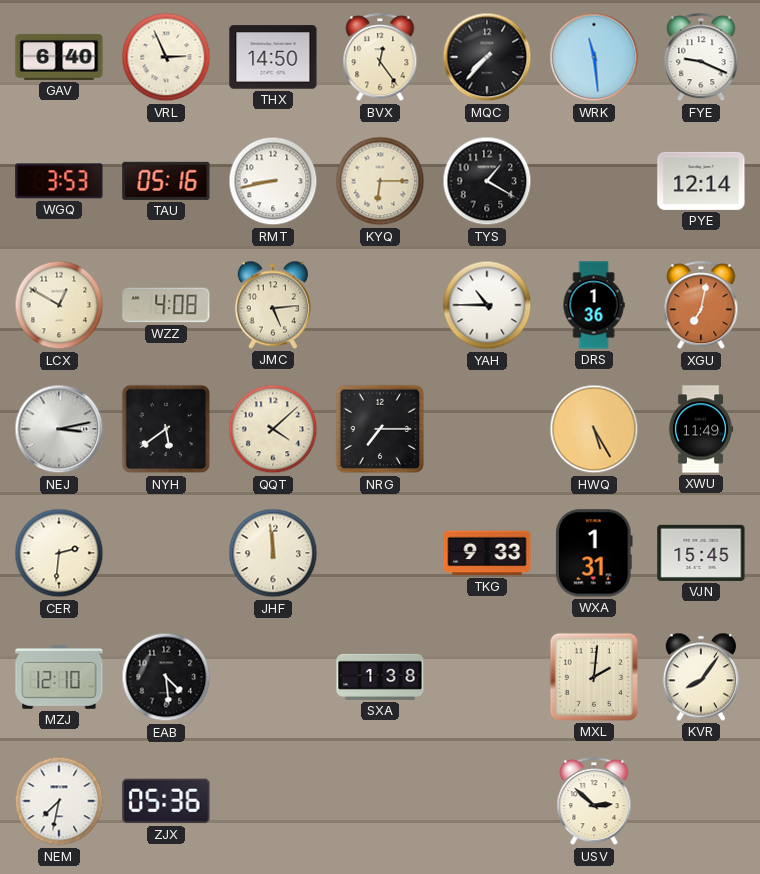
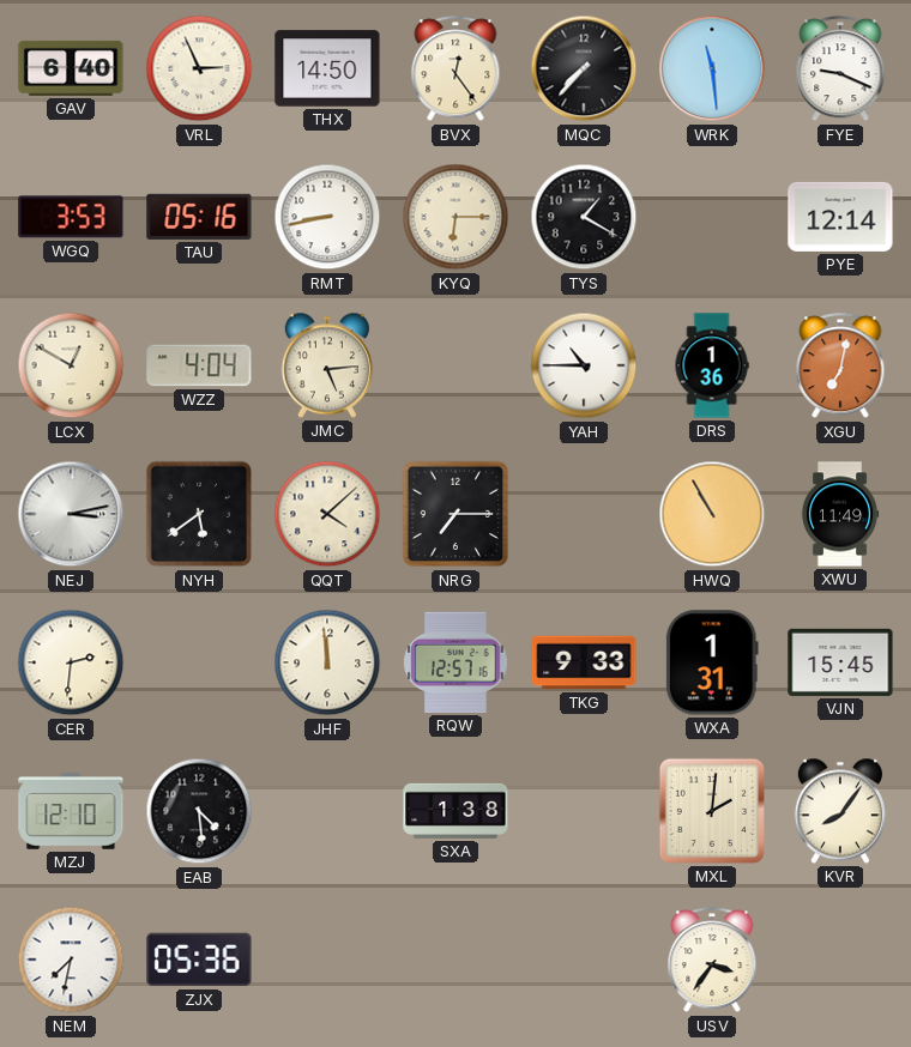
WZZ: 4:08 -> 4:04
HWQ: 5:25 -> 10:55
RQW: none -> 12:57
USV: 2:52 -> 3:36
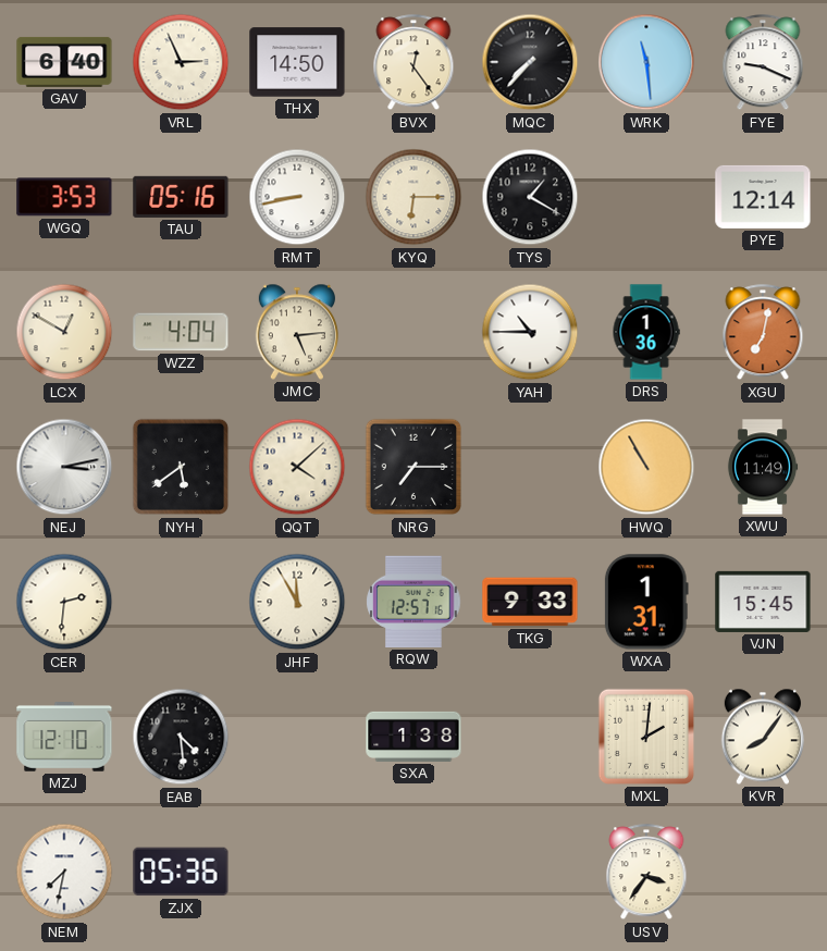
JHF: 11:59 -> 11:55
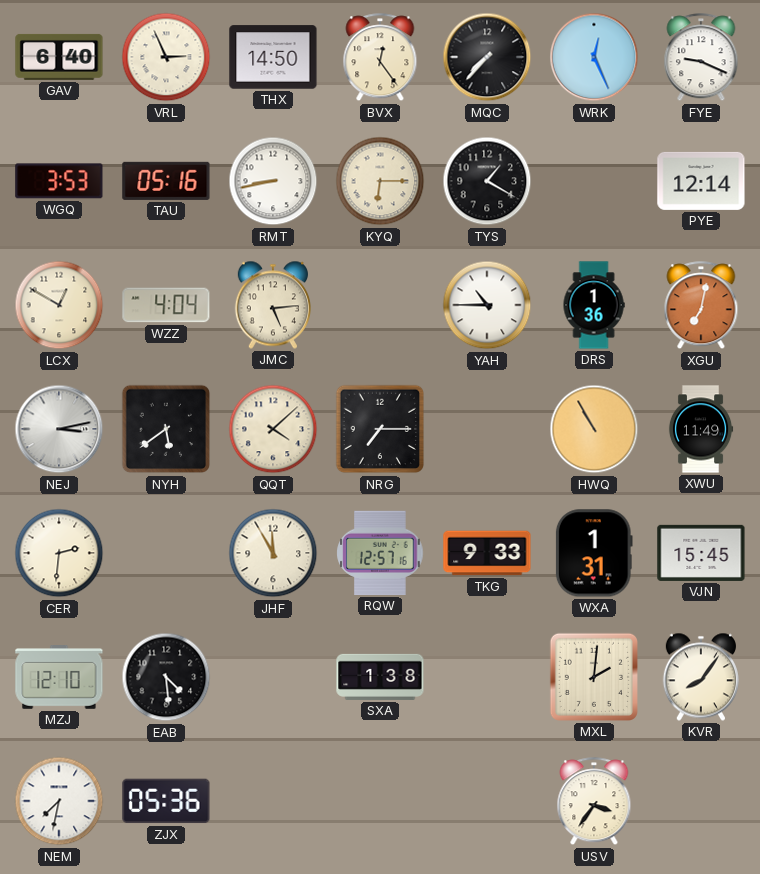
WRK: 11:29 -> 12:26
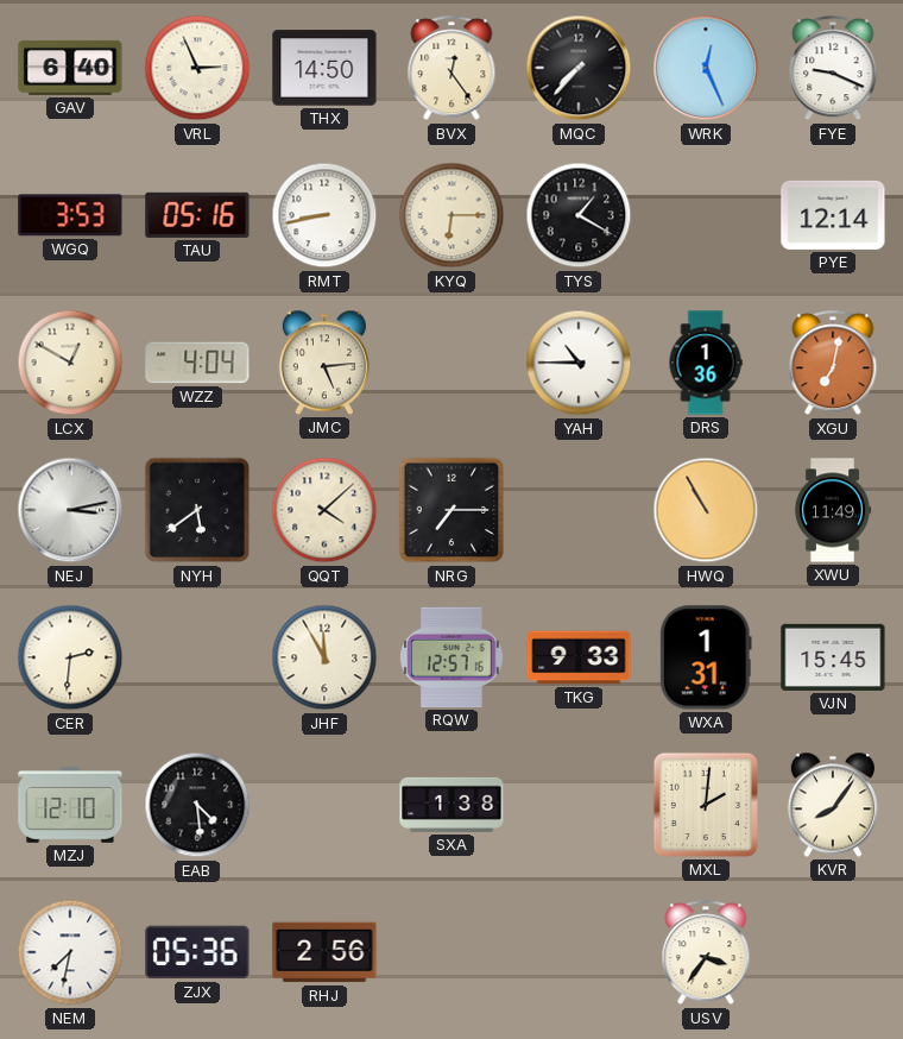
RHJ: none -> 2:56
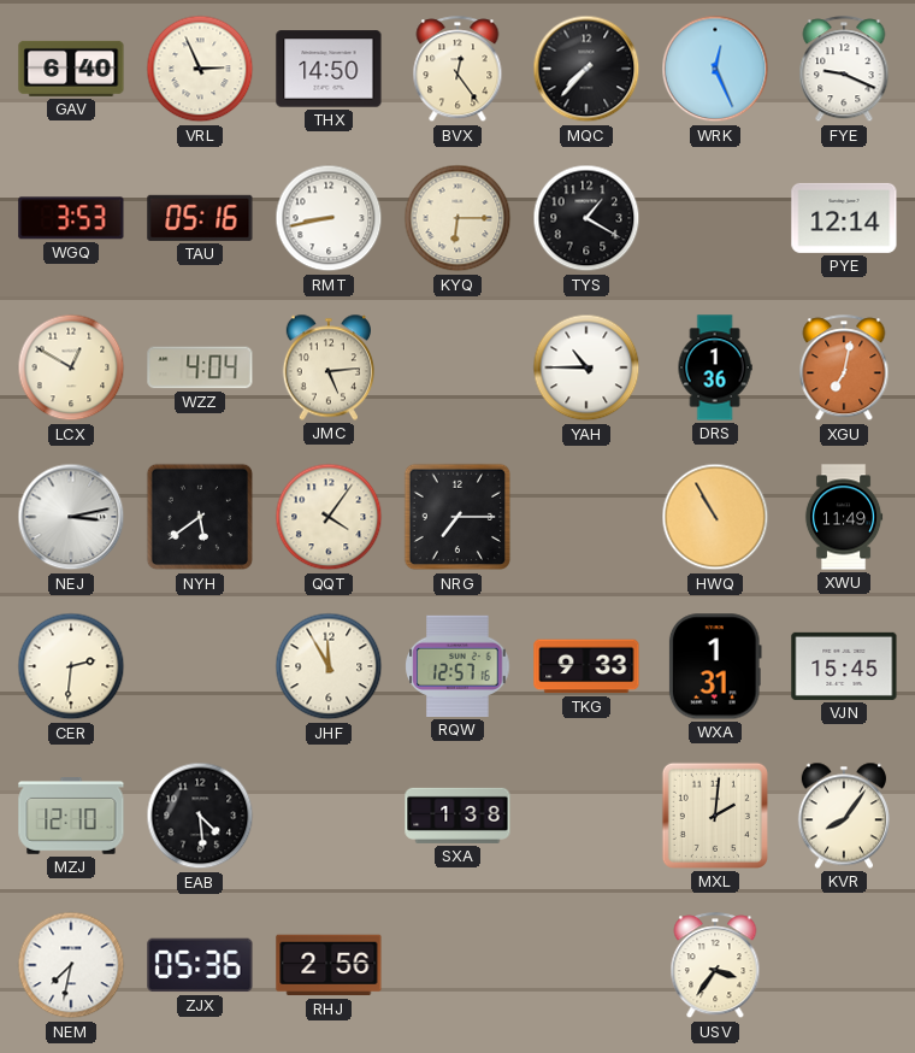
QQT: 4:08 -> 4:06
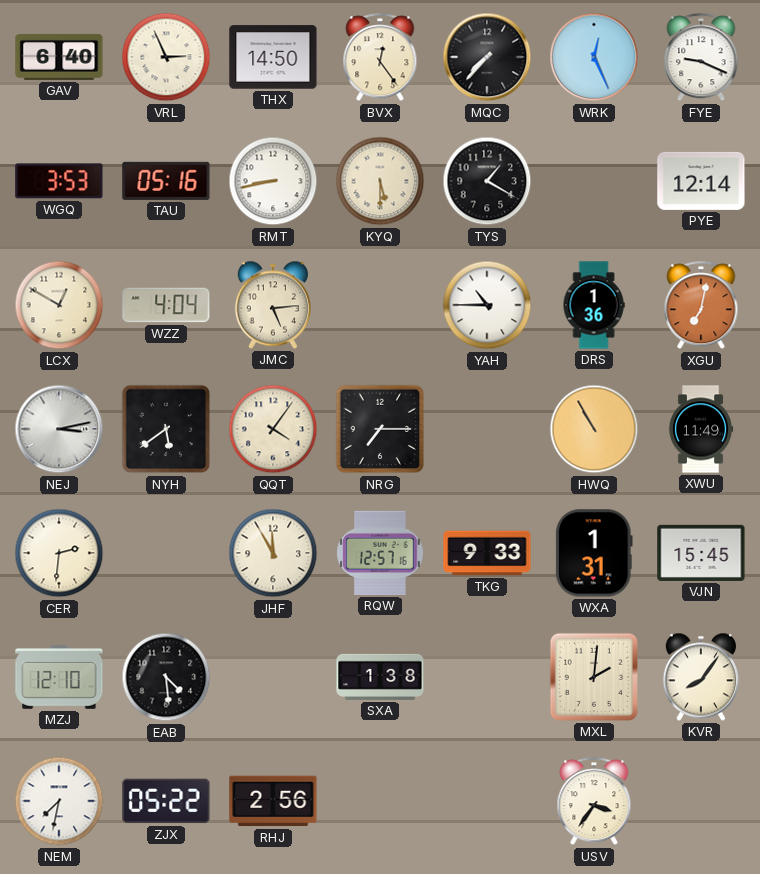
KYQ: 6:15 -> 5:30
ZJX: 05:36 -> 05:22
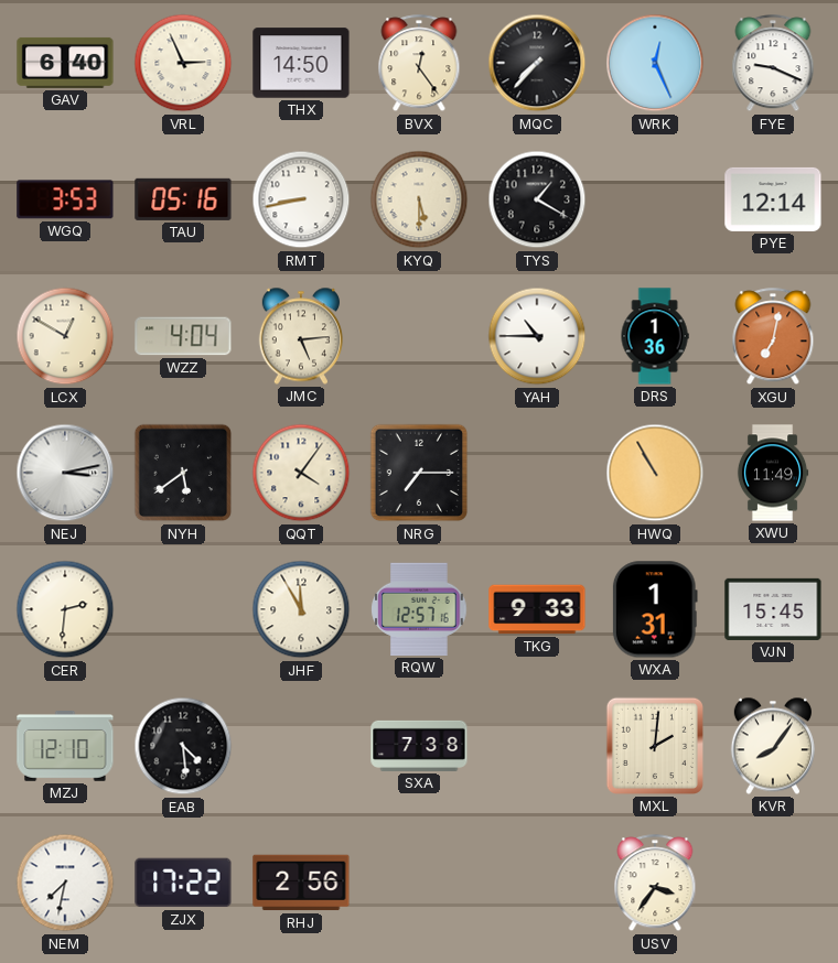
SXA: 1:38 -> 7:38
ZJX: 05:22 -> 17:22
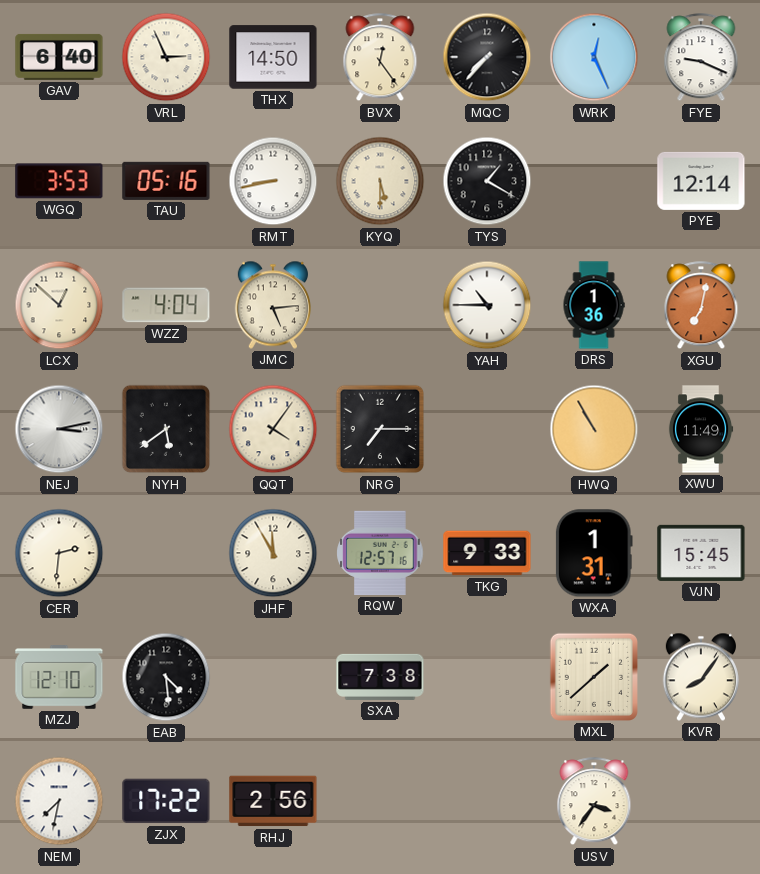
LCX: 12:50 -> 12:52
MXL: 2:01 -> 1:38
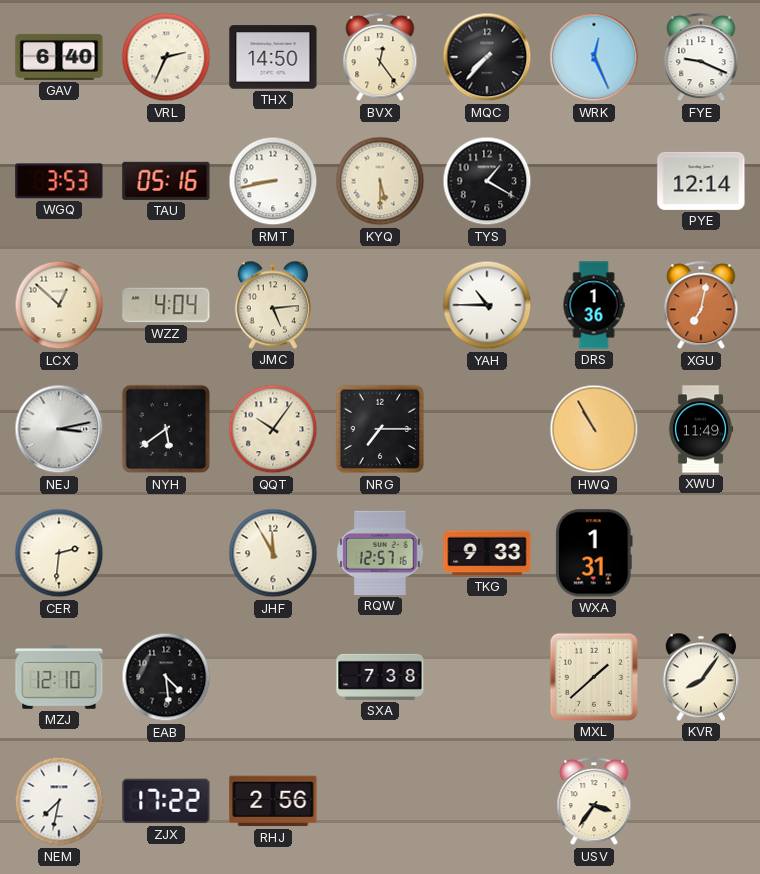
VRL: 2:56 -> 2:34
QQT: 4:06 -> 10:06
VJN: 15:45 -> none
